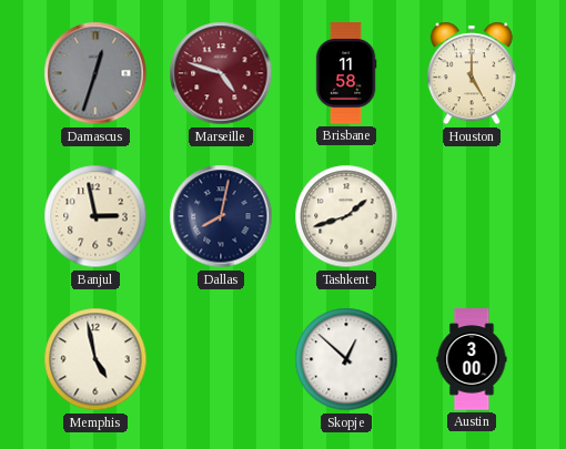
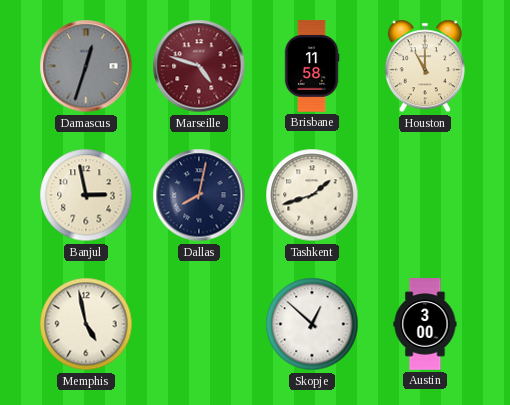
Houston: 5:00 -> 11:00
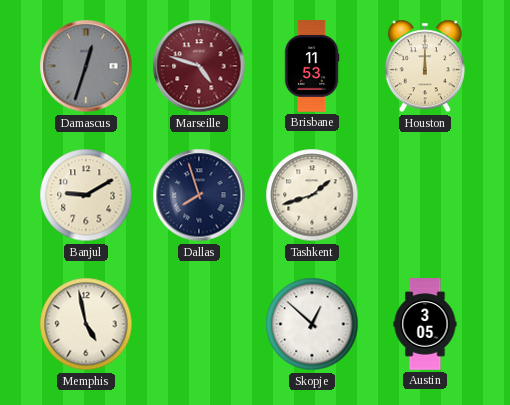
Brisbane: 11:58 -> 11:53
Houston: 11:00 -> 12:00
Banjul: 2:58 -> 9:10
Dallas: 8:02 -> 7:57
Austin: 3:00 -> 3:05
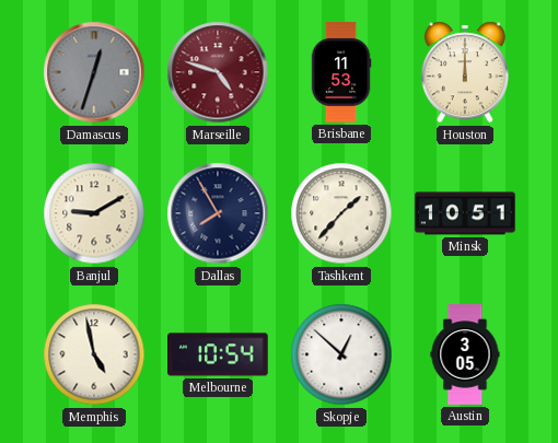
Dallas: 7:57 -> 7:55
Tashkent: 1:42 -> 1:37
Minsk: none -> 10:51
Melbourne: none -> 10:54
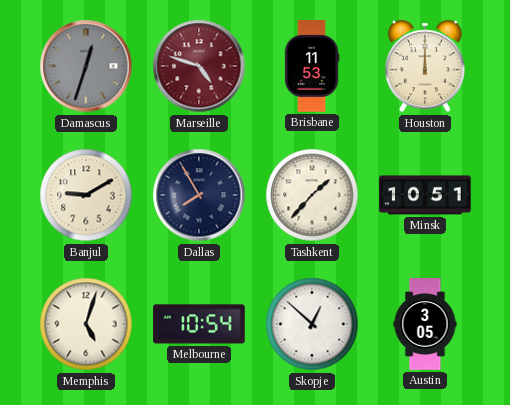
Memphis: 4:58 -> 5:03
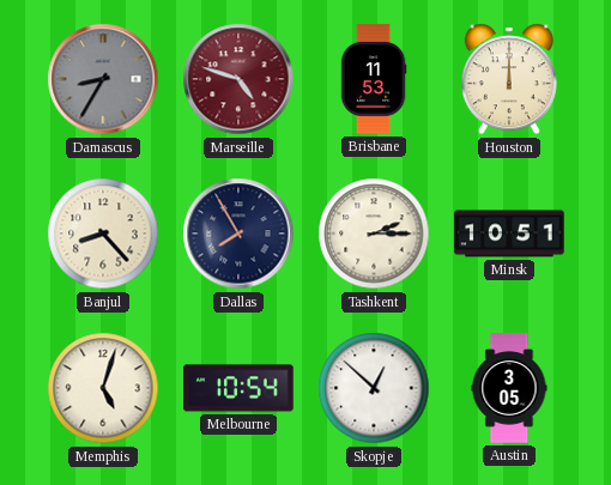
Damascus: 12:33 -> 8:35
Banjul: 9:10 -> 8:23
Tashkent: 1:37 -> 2:15
